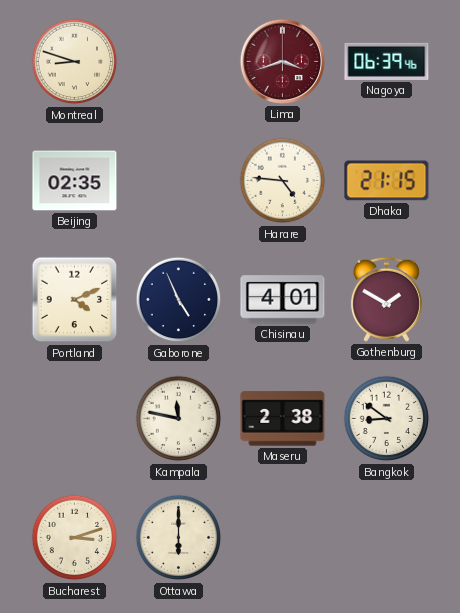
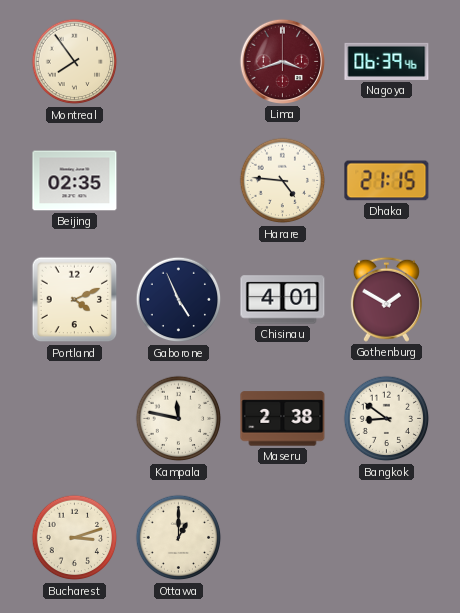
Montreal: 8:48 -> 7:54
Ottawa: 6:00 -> 1:00
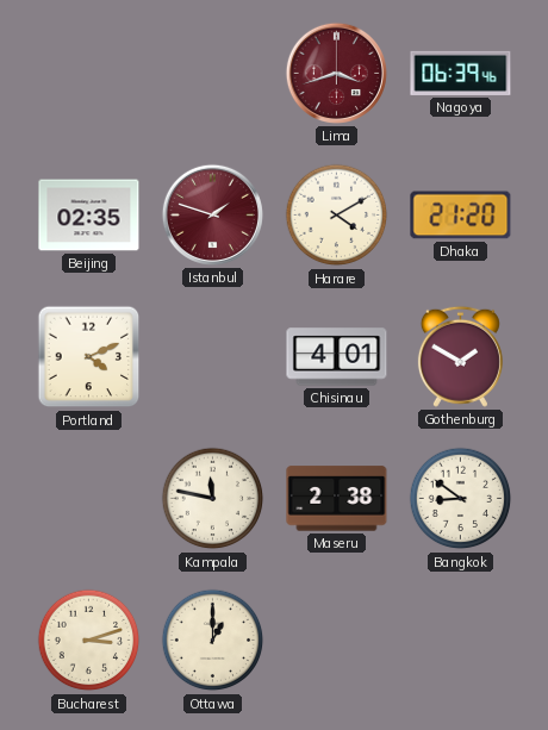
Montreal: 7:54 -> none
Istanbul: none -> 1:48
Harare: 4:46 -> 4:10
Dhaka: 21:15 -> 21:20
Gaborone: 4:56 -> none
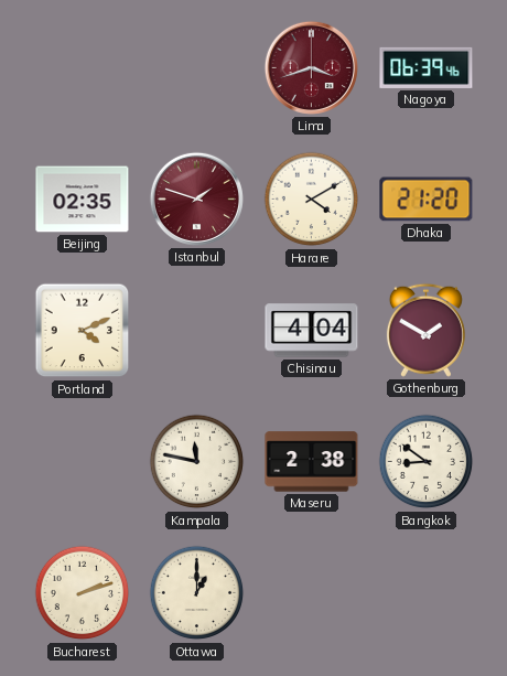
Chisinau: 4:01 -> 4:04
Bucharest: 3:12 -> 2:12
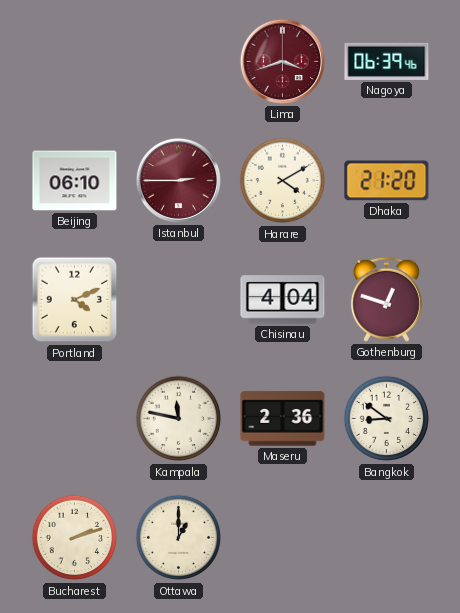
Beijing: 02:35 -> 06:10
Istanbul: 1:48 -> 2:45
Gothenburg: 1:50 -> 12:48
Maseru: 2:38 -> 2:36
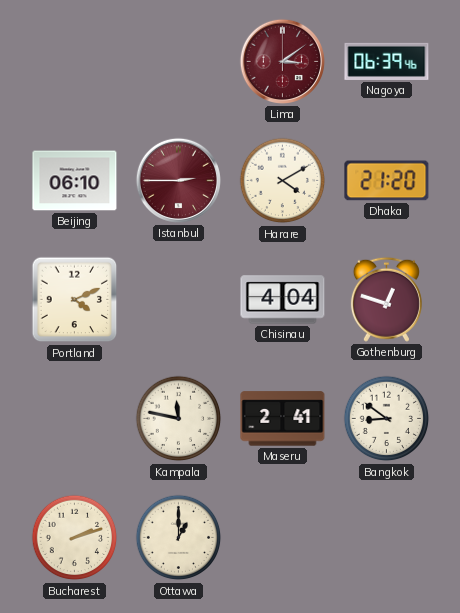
Lima: 3:42 -> 3:09
Maseru: 2:36 -> 2:41
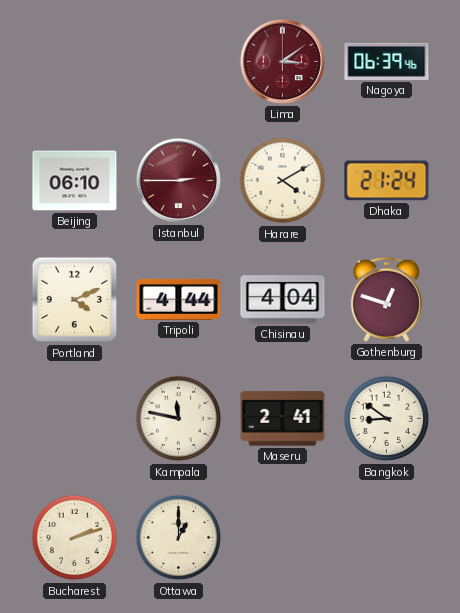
Dhaka: 21:20 -> 21:24
Tripoli: none -> 4:44
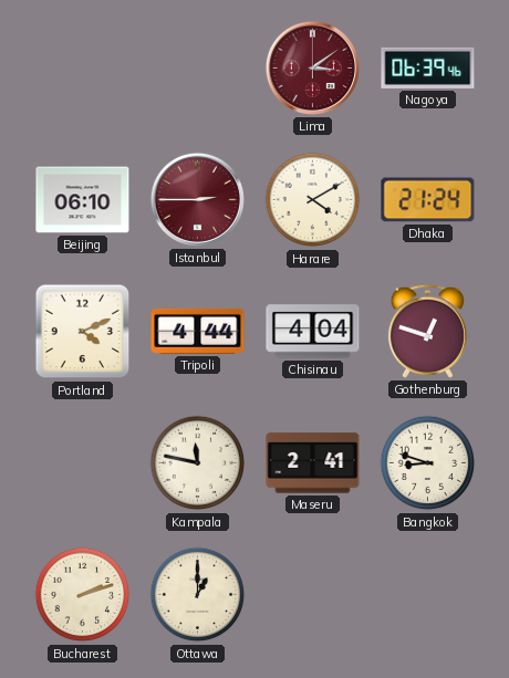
Bangkok: 8:51 -> 8:48
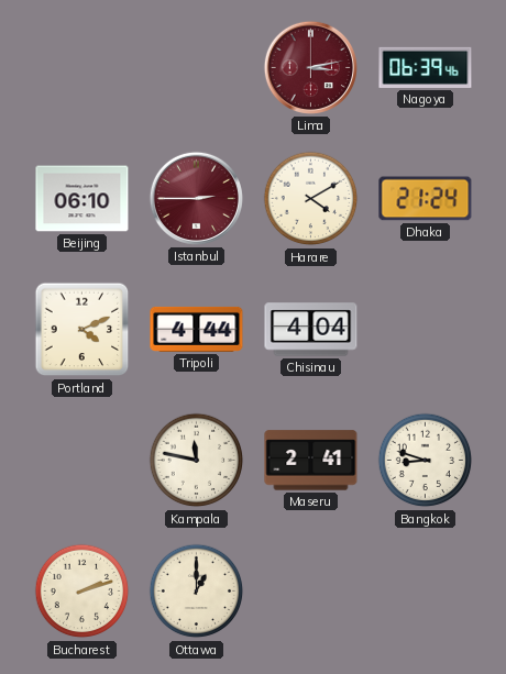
Lima: 3:09 -> 3:13
Gothenburg: 12:48 -> none
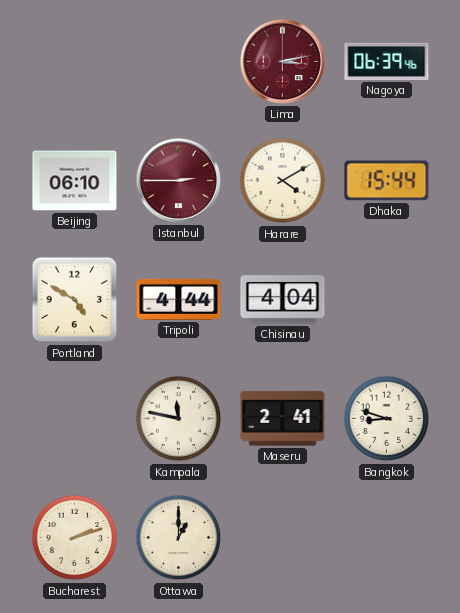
Dhaka: 21:24 -> 15:44
Portland: 4:11 -> 4:50
